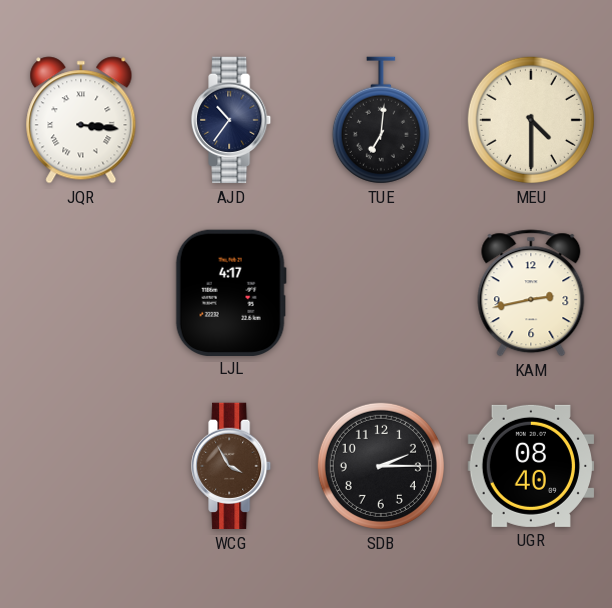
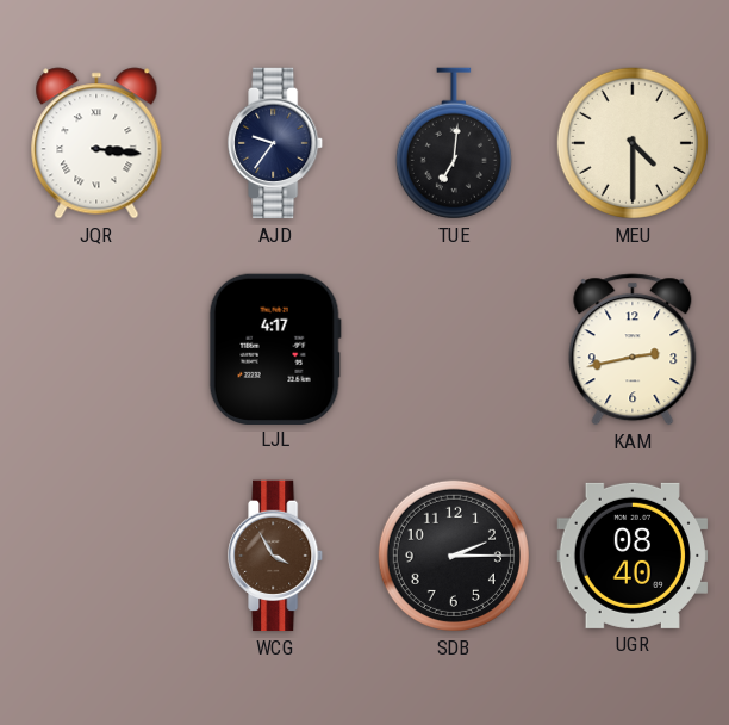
AJD: 10:36 -> 9:36
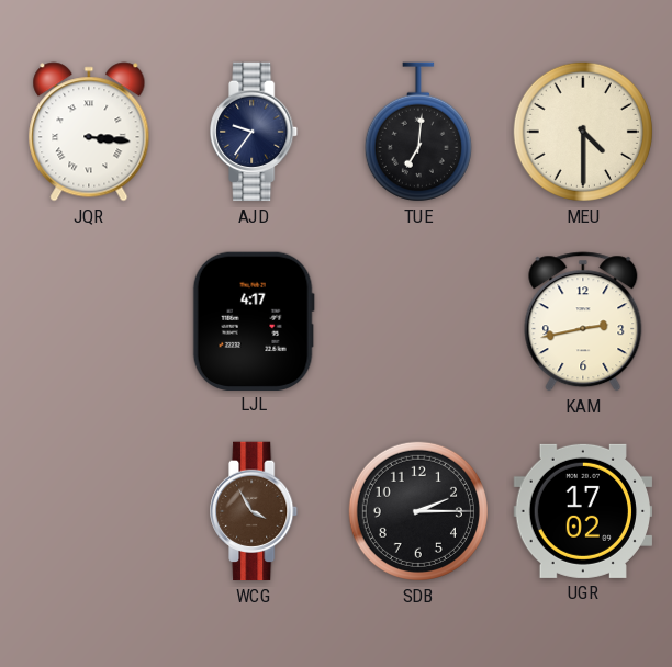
UGR: 08:40 -> 17:02
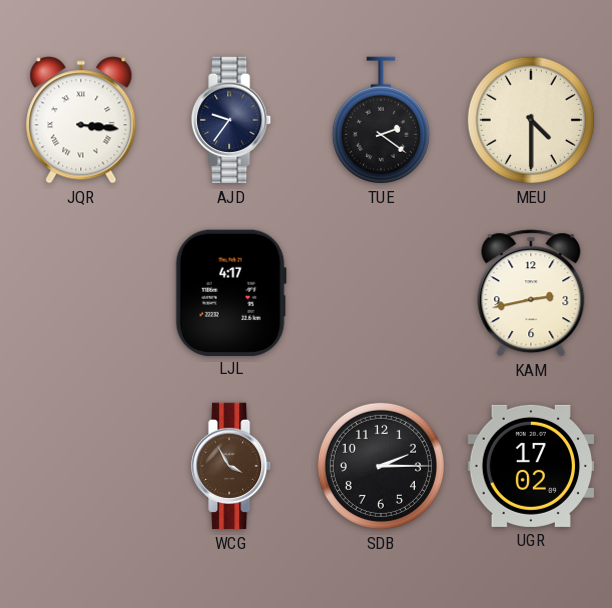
TUE: 7:01 -> 2:21
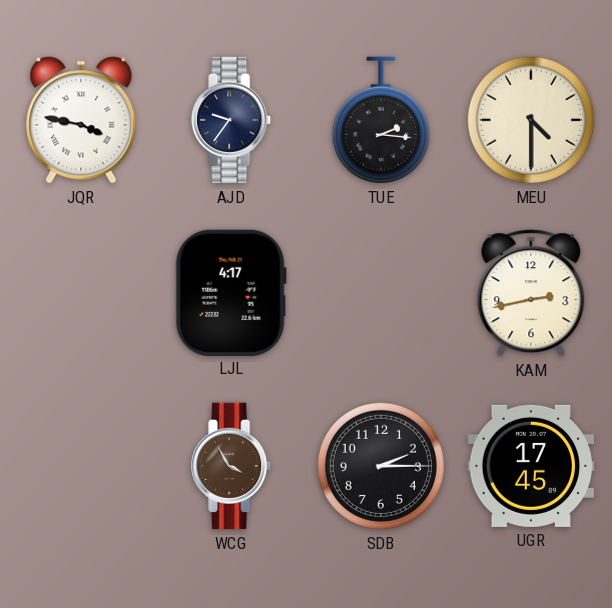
JQR: 3:16 -> 3:47
TUE: 2:21 -> 2:16
UGR: 17:02 -> 17:45
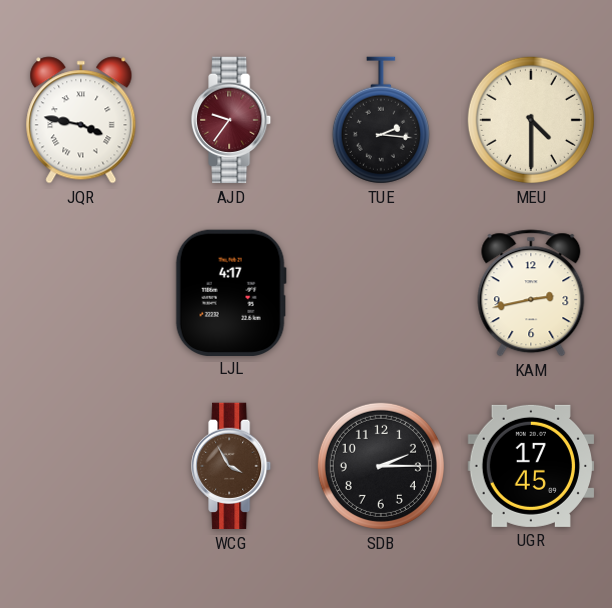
AJD dial: navy -> burgundy
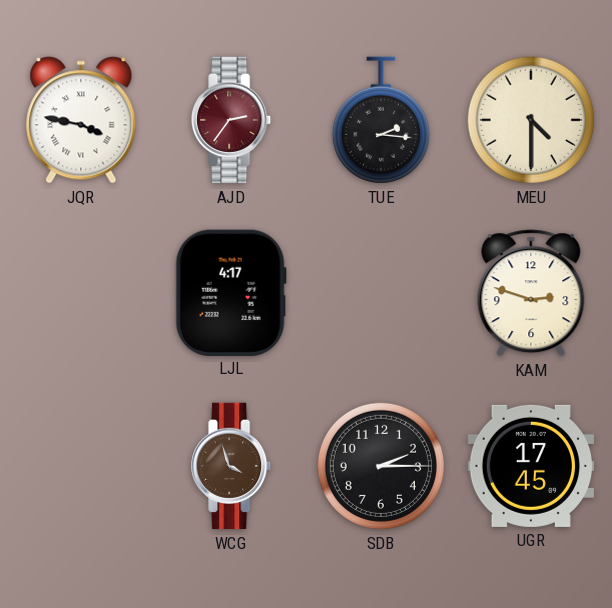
AJD: 9:36 -> 2:36
KAM: 2:43 -> 2:48
WCG: 3:55 -> 3:57
